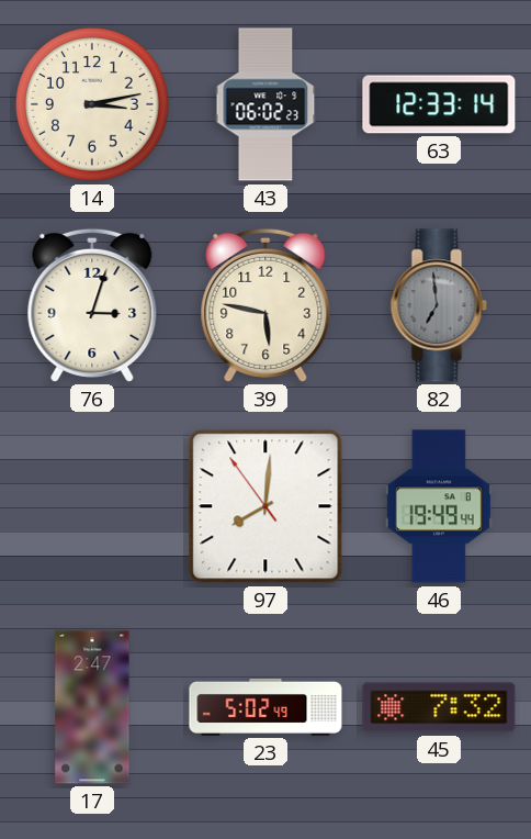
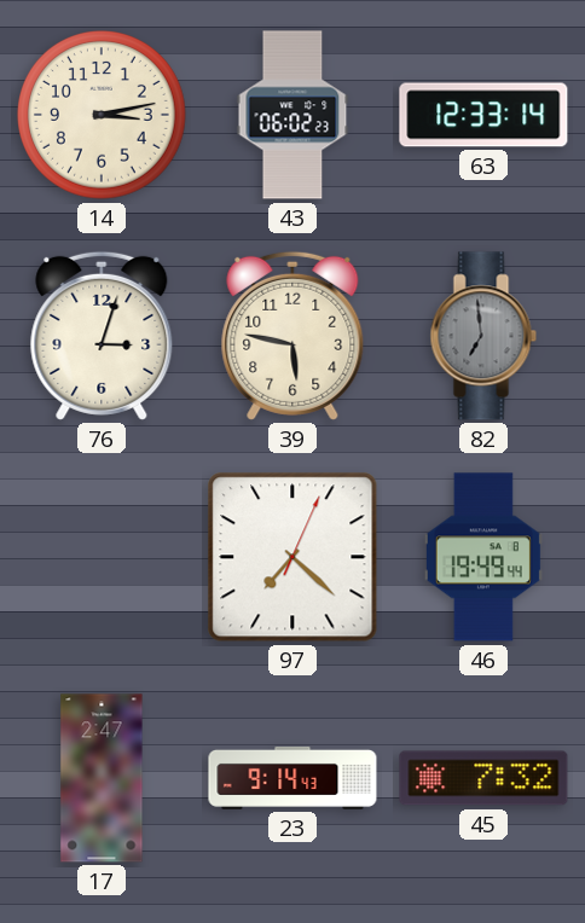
97: 8:00 -> 7:22
23: 5:02 -> 9:14
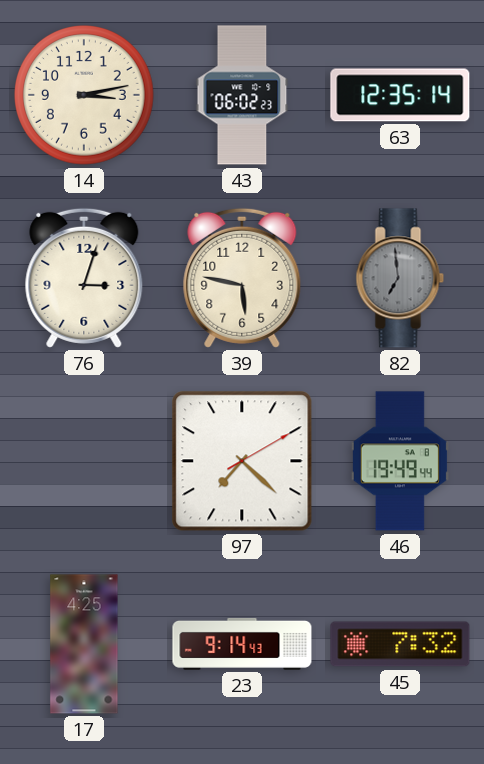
63: 12:33 -> 12:35
97: 7:22:04 -> 7:22:10
17: 2:47 -> 4:25
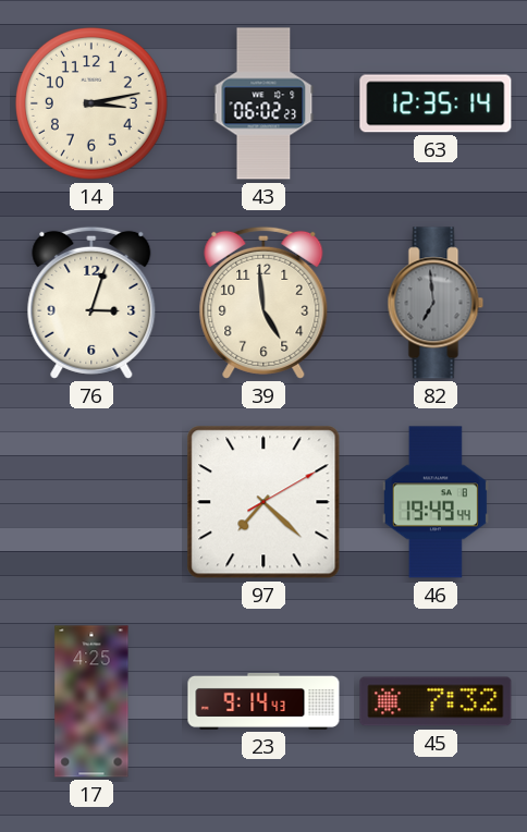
39: 5:47 -> 4:59
